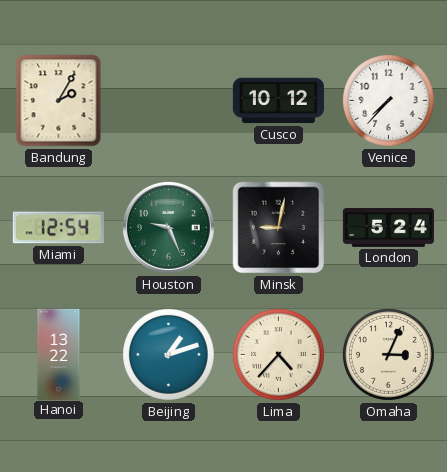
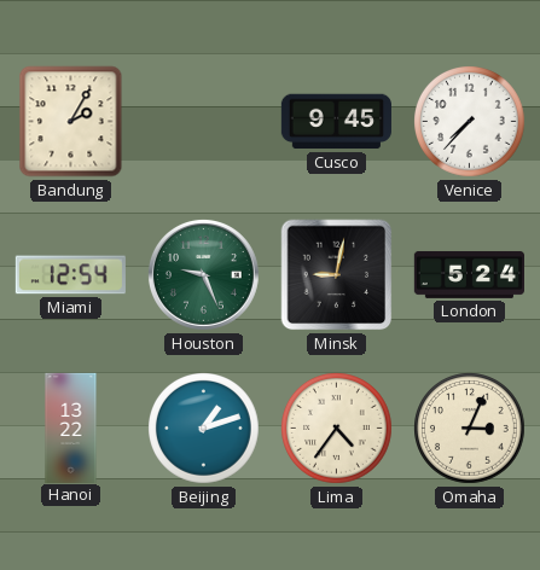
Cusco: 10:12 -> 9:45
Lima: 4:37 -> 4:36
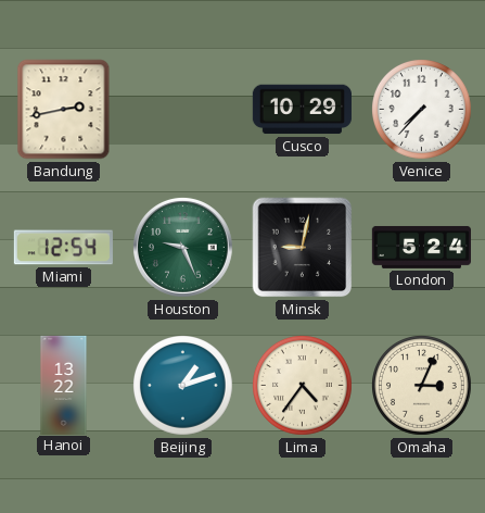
Bandung: 2:05 -> 2:43
Cusco: 9:45 -> 10:29
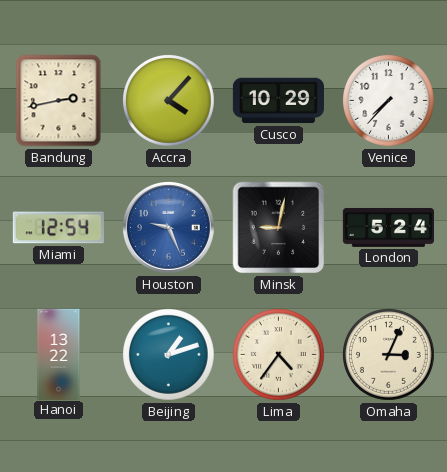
Accra: none -> 4:07
Houston dial: green -> blue
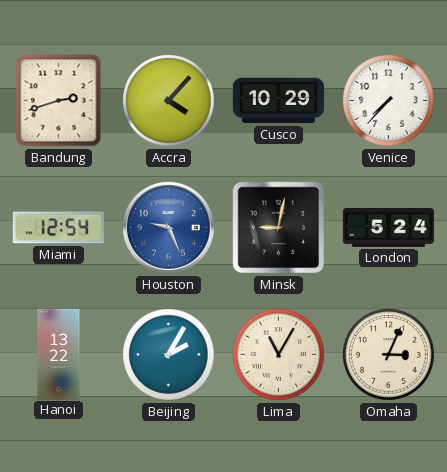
Bandung: 2:43 -> 2:42
Beijing: 1:12 -> 2:05
Lima: 4:36 -> 11:05
